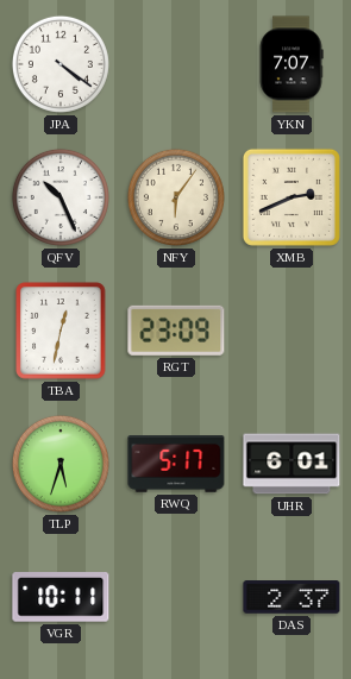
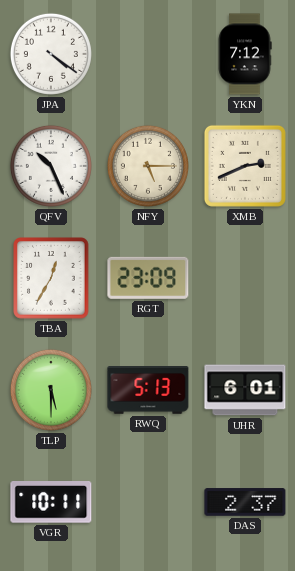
YKN: 7:07 -> 7:12
NFY: 6:06 -> 5:15
TBA: 12:32 -> 12:35
TLP: 5:33 -> 5:30
RWQ: 5:17 -> 5:13
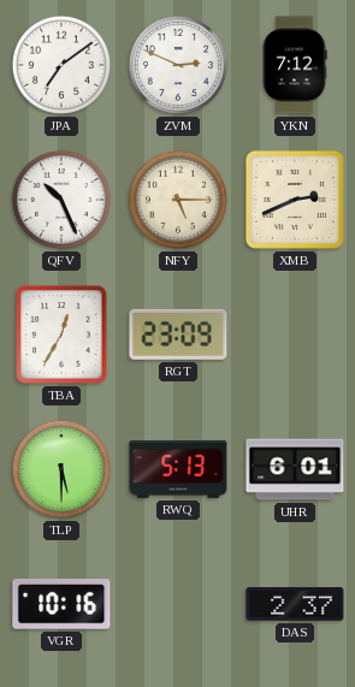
JPA: 4:21 -> 7:09
ZVM: none -> 2:49
VGR: 10:11 -> 10:16
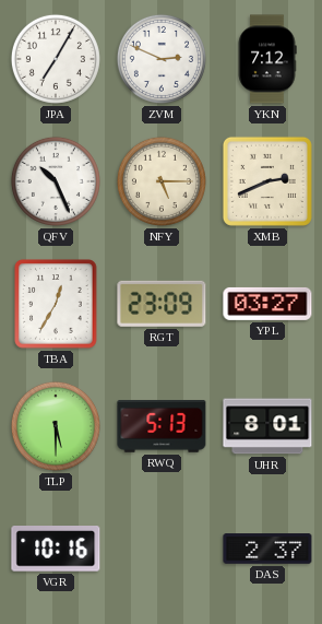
JPA: 7:09 -> 7:05
YPL: none -> 03:27
UHR: 6:01 -> 8:01
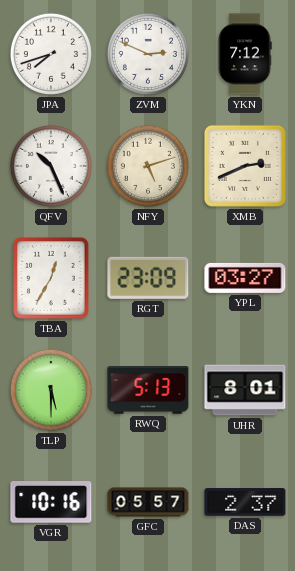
JPA: 7:05 -> 7:42
NFY: 5:15 -> 5:12
GFC: none -> 05:57
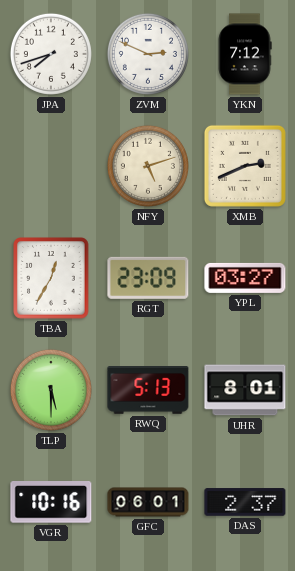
QFV: 10:26 -> none
GFC: 05:57 -> 06:01
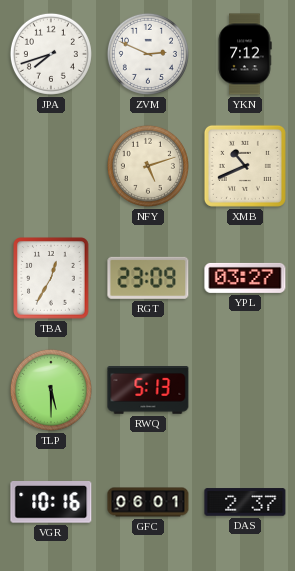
XMB: 2:41 -> 10:41
UHR: 8:01 -> none
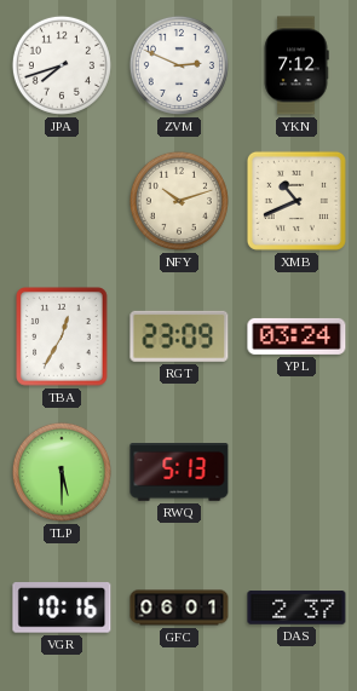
NFY: 5:12 -> 10:12
YPL: 03:27 -> 03:24
